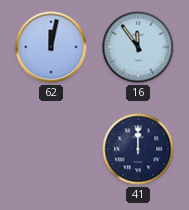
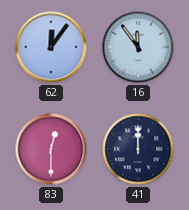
62: 12:02 -> 12:06
83: none -> 12:30
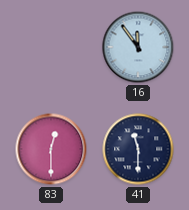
62: 12:06 -> none
41: 12:00 -> 11:30
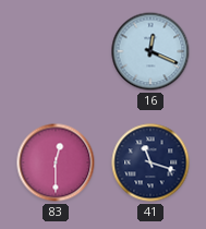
16: 11:54 -> 12:19
41: 11:30 -> 11:18
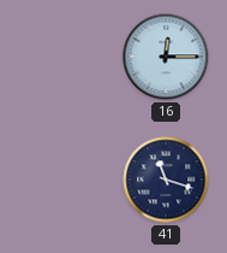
16: 12:19 -> 12:15
83: 12:30 -> none
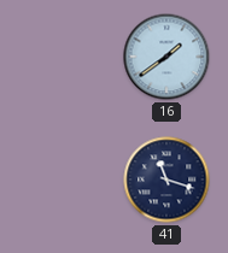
16: 12:15 -> 1:39
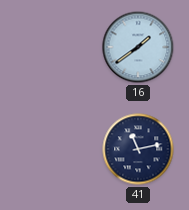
41: 11:18 -> 11:13
